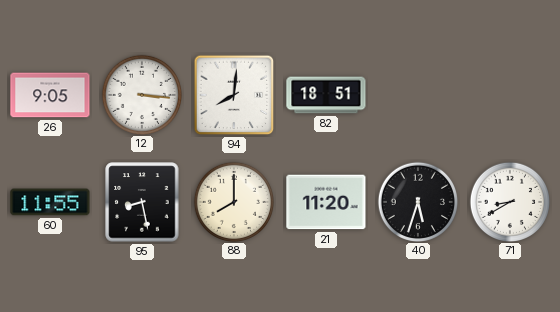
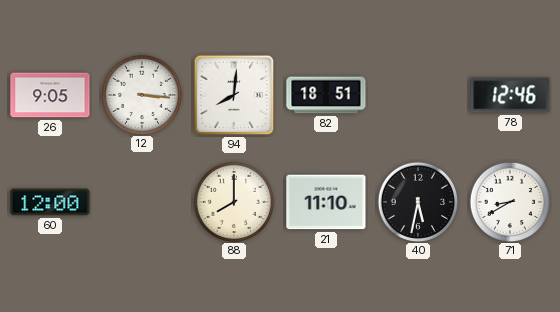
78: none -> 12:46
60: 11:55 -> 12:00
95: 8:28 -> none
21: 11:20 -> 11:10
40: 5:33 -> 5:32
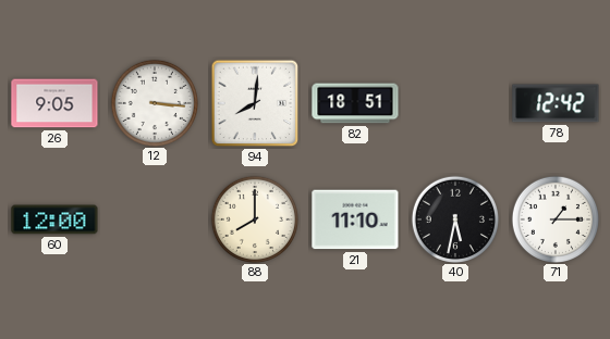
78: 12:46 -> 12:42
71: 8:40 -> 1:15
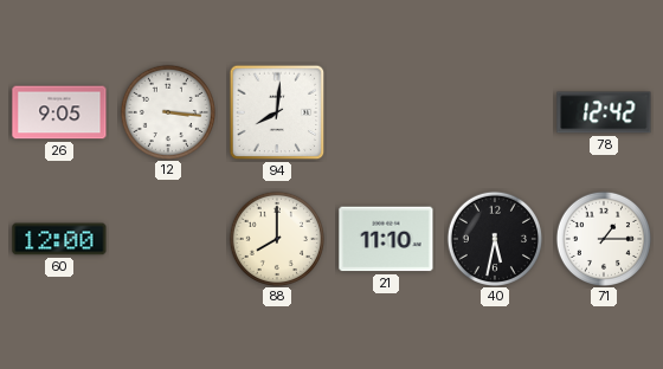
82: 18:51 -> none
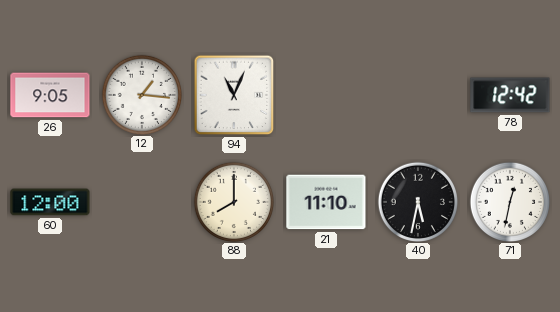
12: 3:16 -> 1:16
94: 8:01 -> 11:04
71: 1:15 -> 12:32
